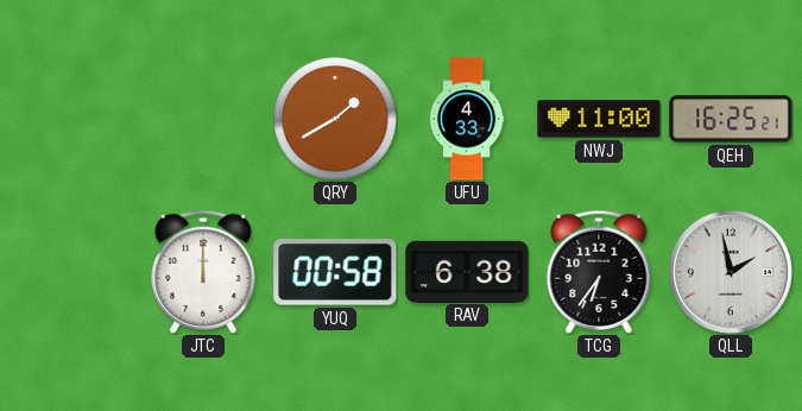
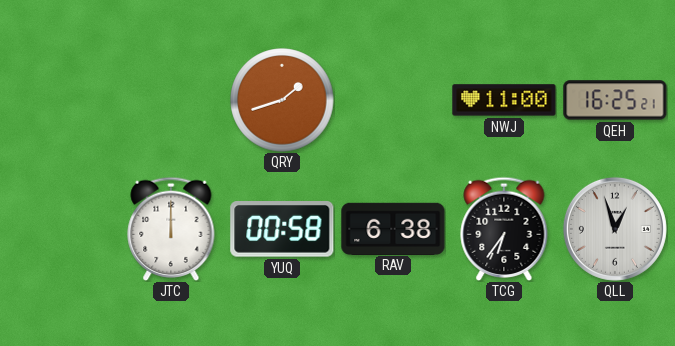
QRY: 1:40 -> 1:42
UFU: 4:33 -> none
QLL: 1:58 -> 12:57
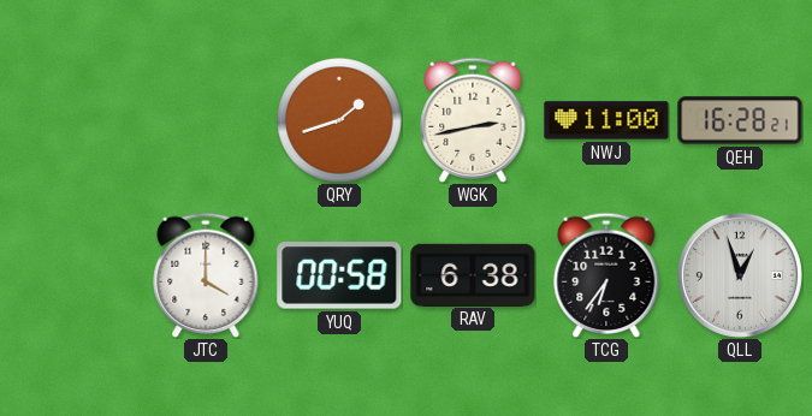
WGK: none -> 2:43
QEH: 16:25 -> 16:28
JTC: 12:00 -> 4:00
